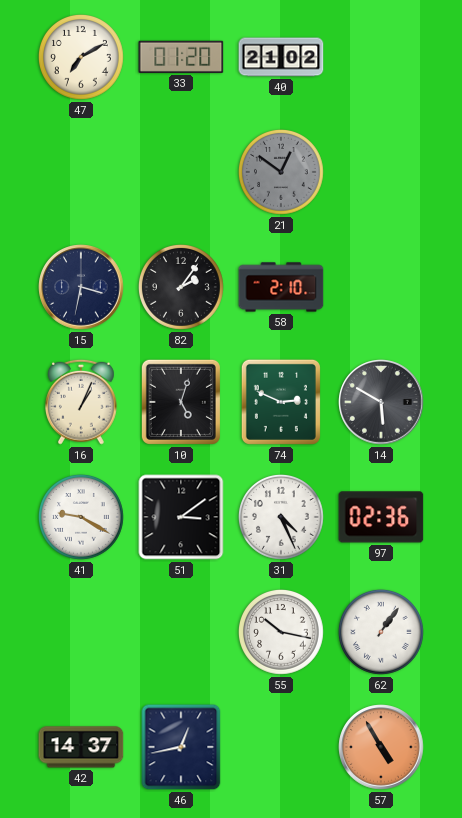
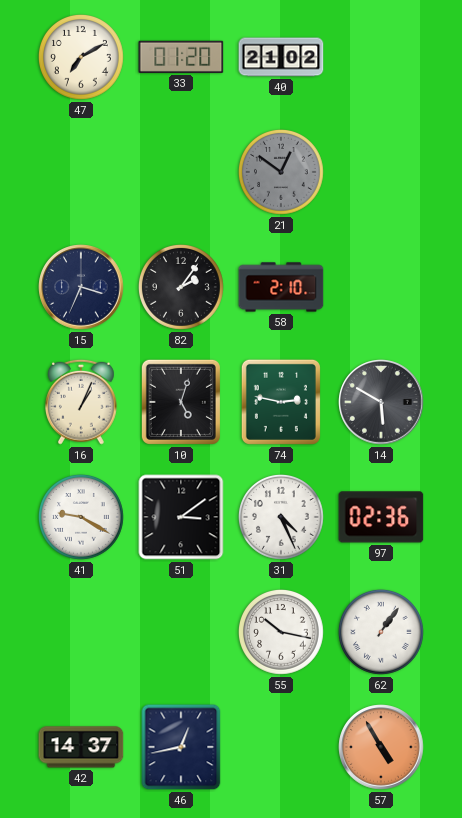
15: 3:32 -> 3:34
74: 2:49 -> 2:47
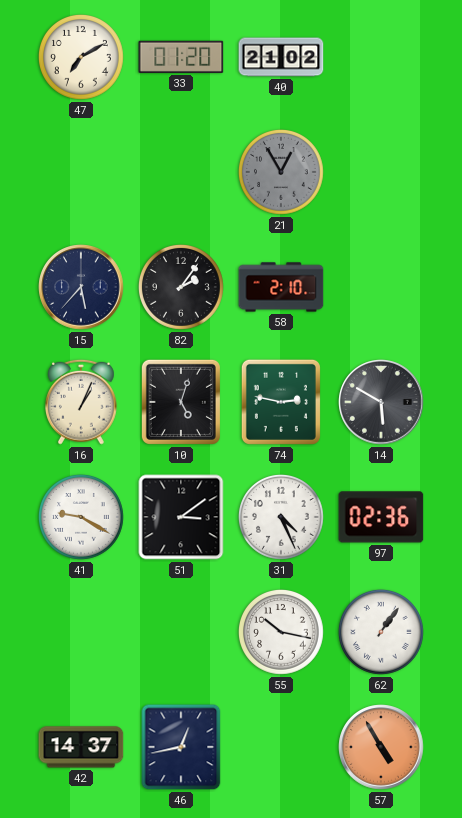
21: 12:51 -> 12:55
15: 3:34 -> 5:37
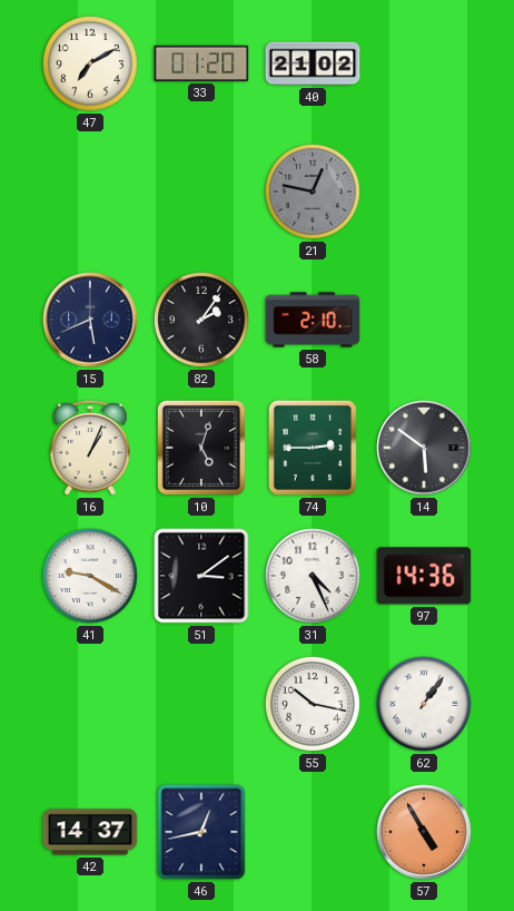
21: 12:55 -> 12:47
15: 5:37 -> 5:41
74: 2:47 -> 2:45
14: 5:50 -> 5:51
97: 02:36 -> 14:36
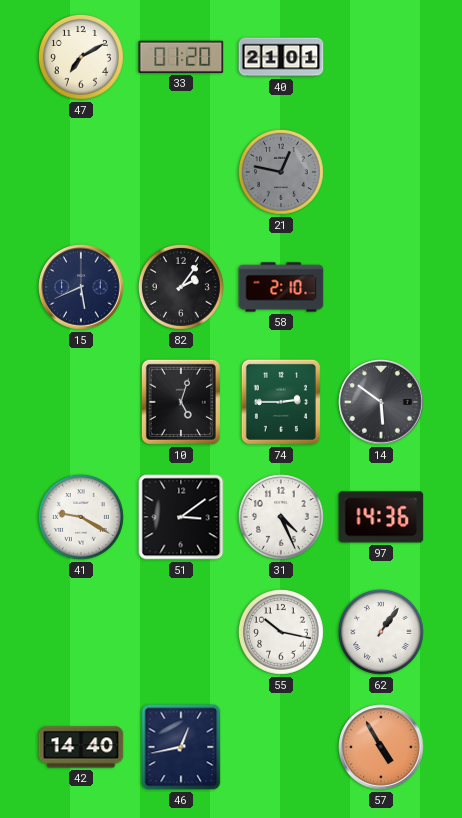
40: 21:02 -> 21:01
16: 1:04 -> none
42: 14:37 -> 14:40
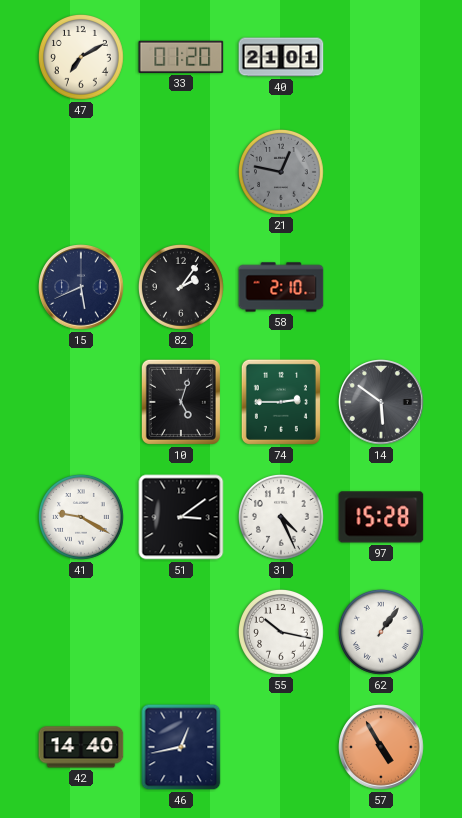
97: 14:36 -> 15:28
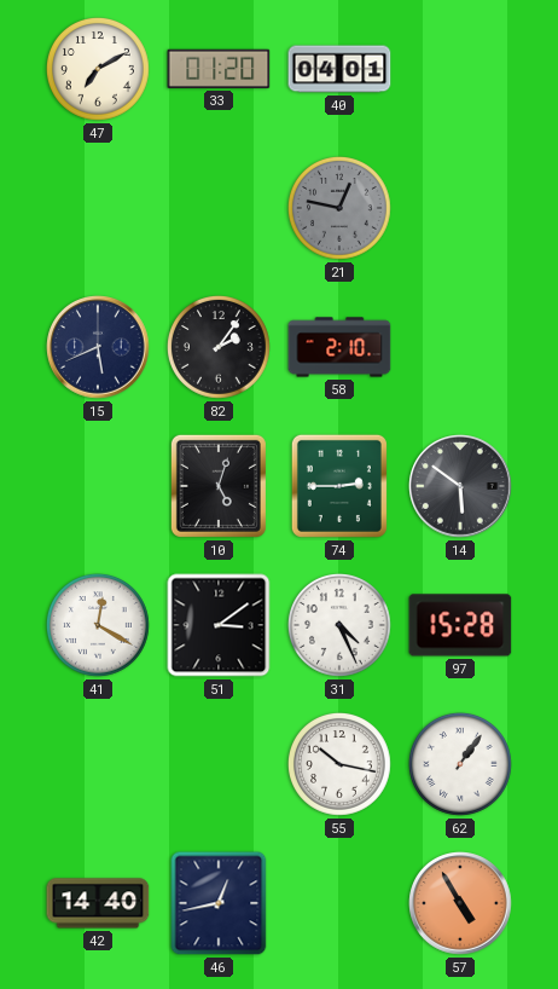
40: 21:01 -> 04:01
41: 9:20 -> 12:20
